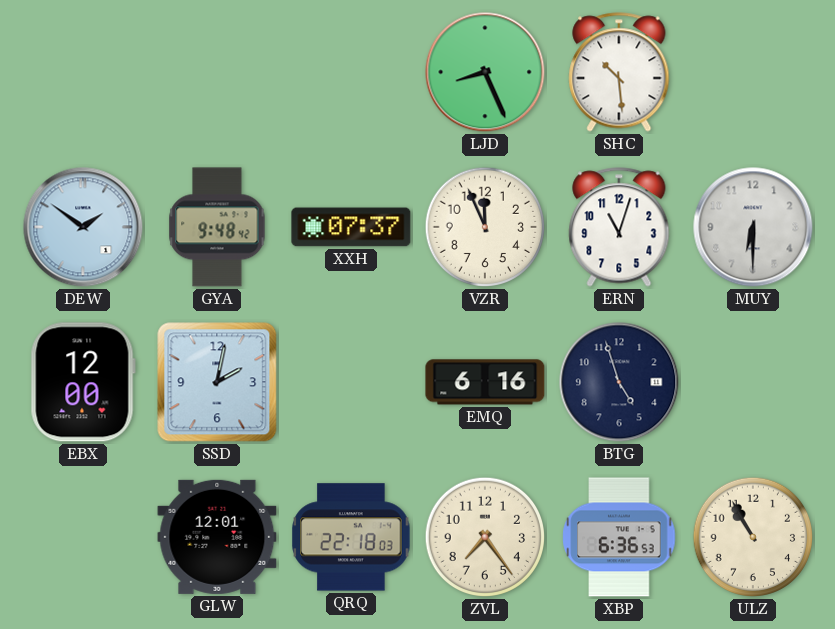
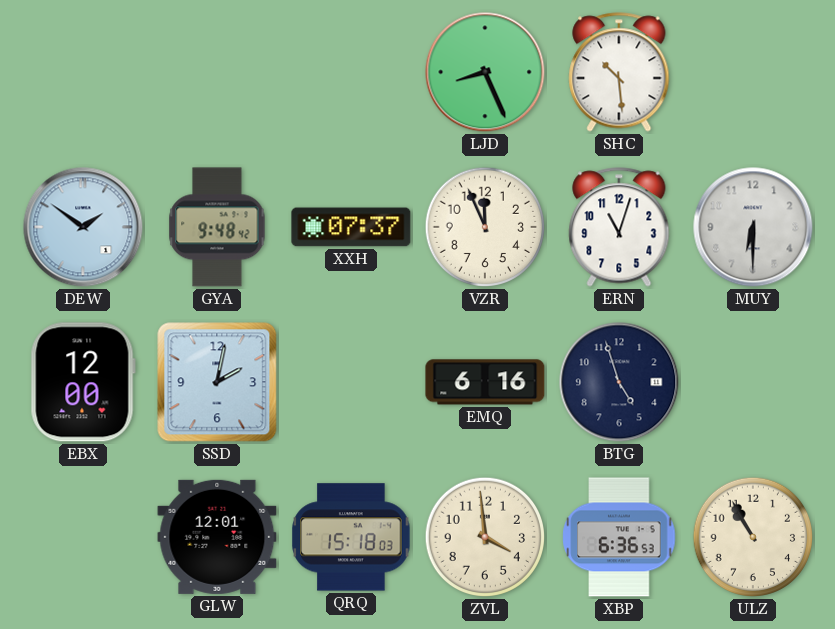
QRQ: 22:18 -> 15:18
ZVL: 7:24 -> 3:59
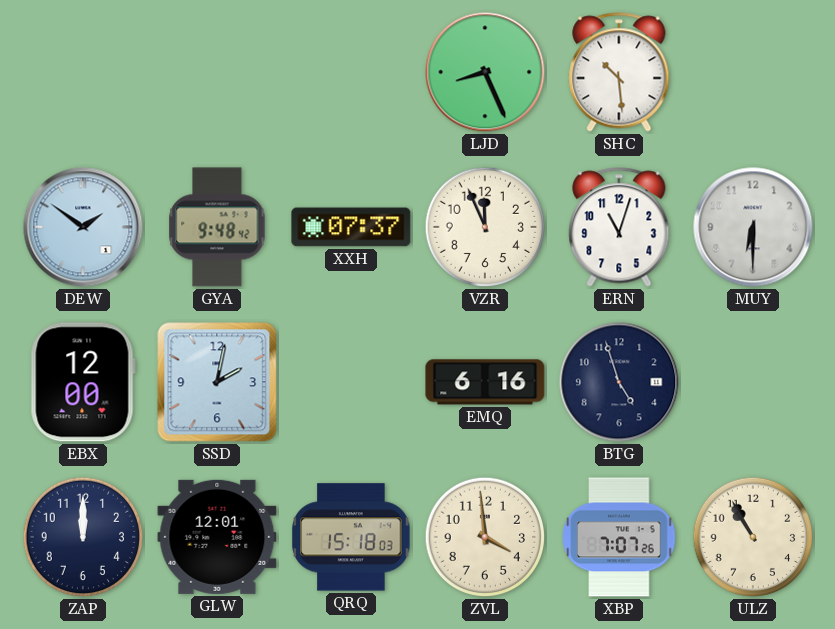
ZAP: none -> 12:00
XBP: 6:36 -> 7:07
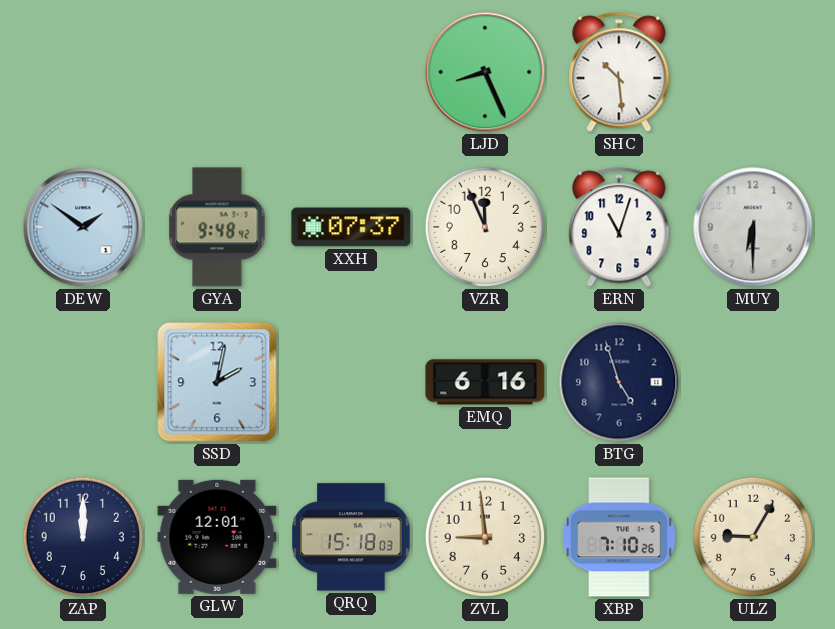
EBX: 12:00 -> none
ZVL: 3:59 -> 8:59
XBP: 7:07 -> 7:10
ULZ: 10:55 -> 9:05
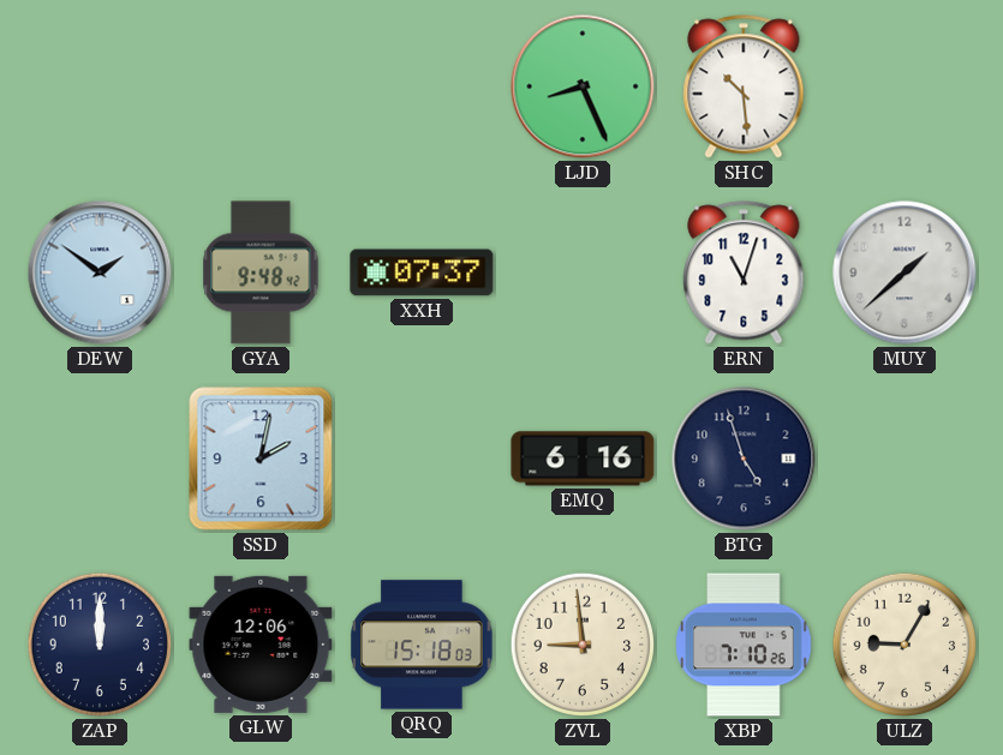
VZR: 11:56 -> none
MUY: 6:30 -> 1:38
GLW: 12:01 -> 12:06
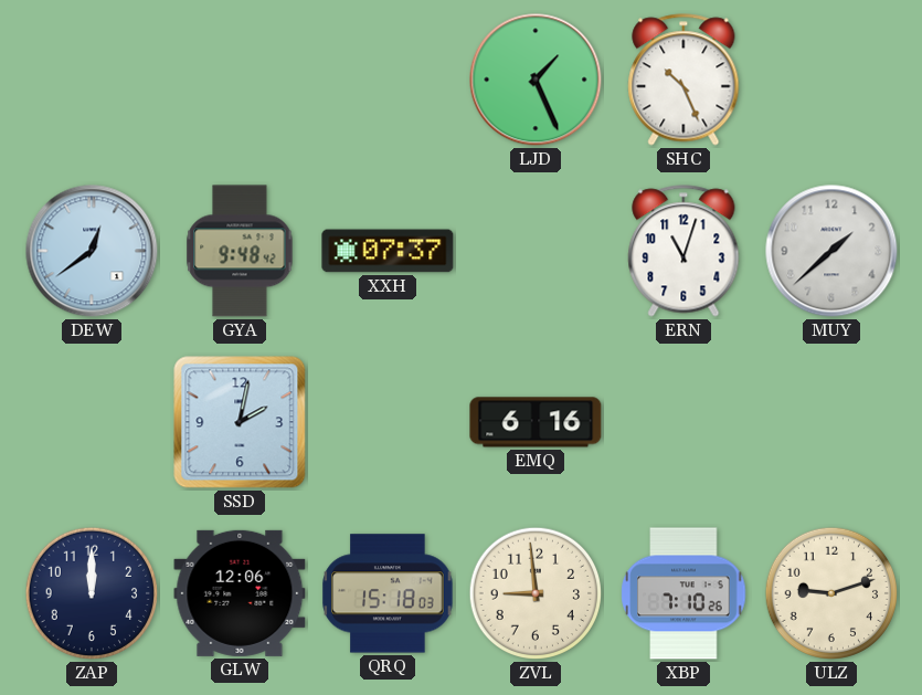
LJD: 8:26 -> 1:26
SHC: 10:29 -> 10:26
DEW: 1:51 -> 12:39
BTG: 4:57 -> none
ULZ: 9:05 -> 9:12
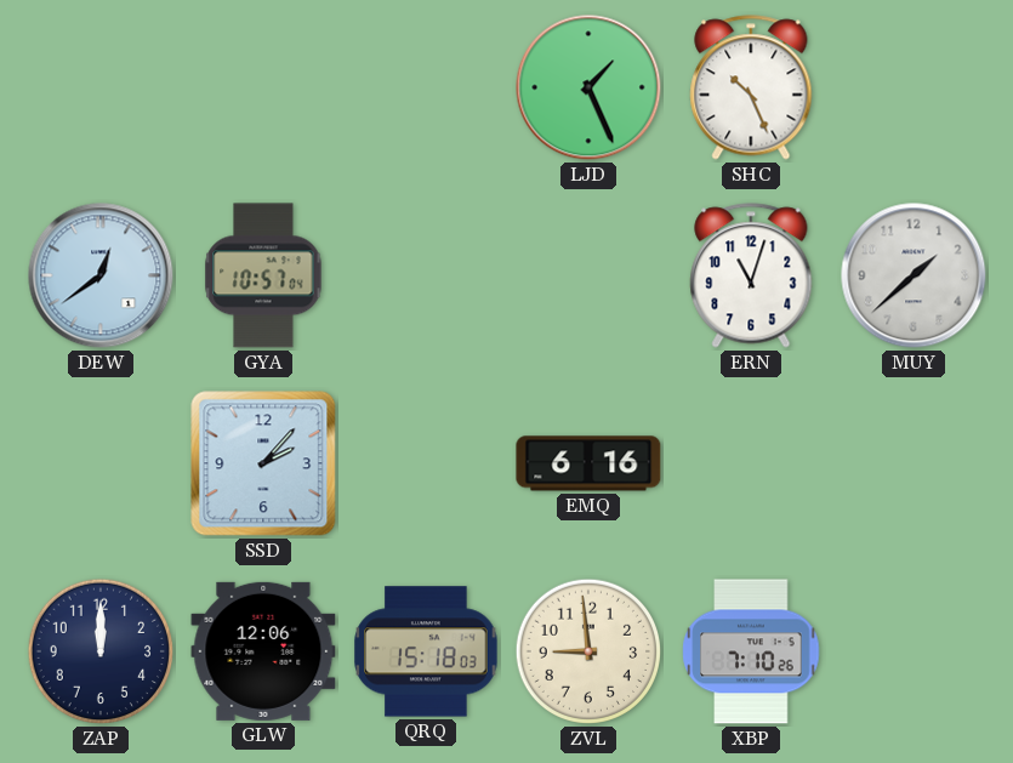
GYA: 9:48 -> 10:57
XXH: 07:37 -> none
SSD: 2:02 -> 2:07
ULZ: 9:12 -> none
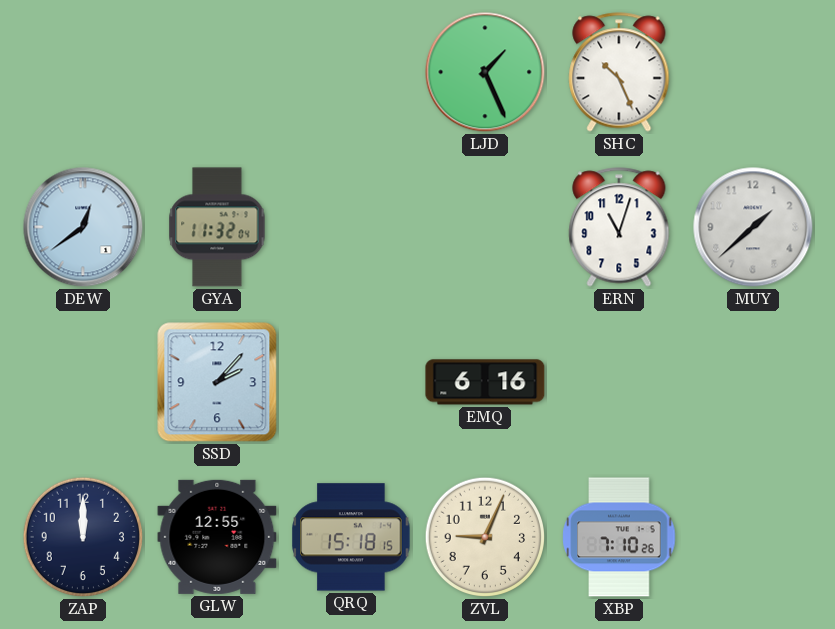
GYA: 10:57 -> 11:32
GLW: 12:06 -> 12:55
QRQ: 15:18:03 -> 15:18:15
ZVL: 8:59 -> 9:04
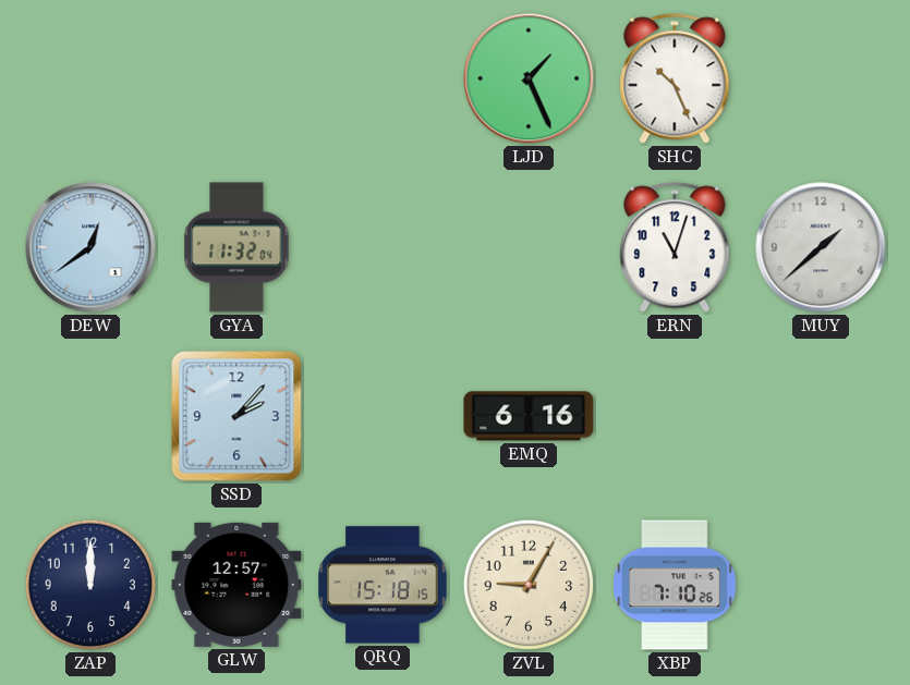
GLW: 12:55 -> 12:57
ZVL: 9:04 -> 9:05
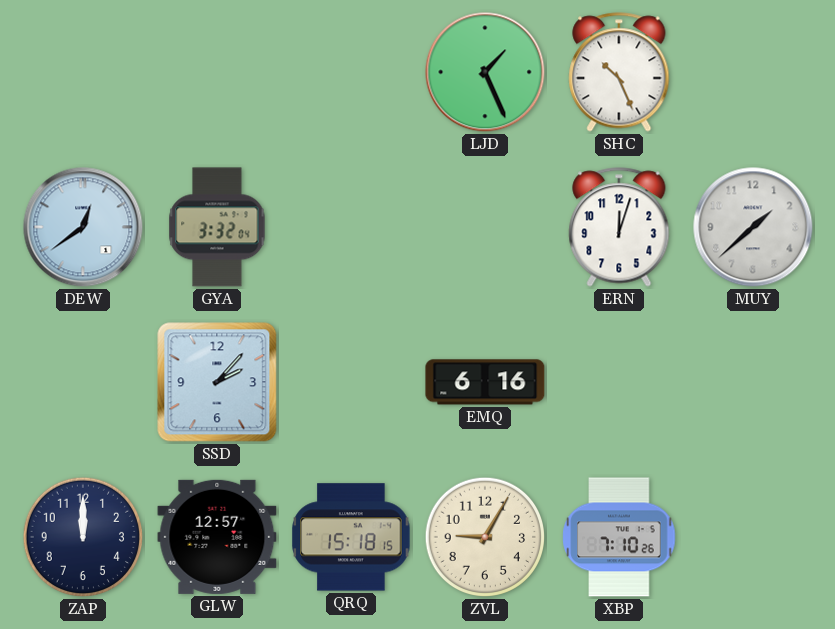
GYA: 11:32 -> 3:32
ERN: 11:03 -> 12:03
